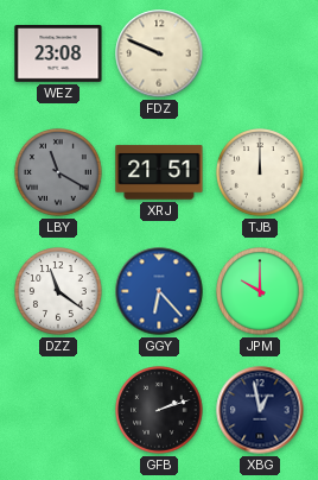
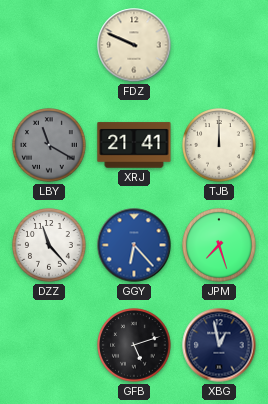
WEZ: 23:08 -> none
XRJ: 21:51 -> 21:41
DZZ: 11:21 -> 11:23
JPM: 10:00 -> 7:27
GFB: 2:12 -> 5:12
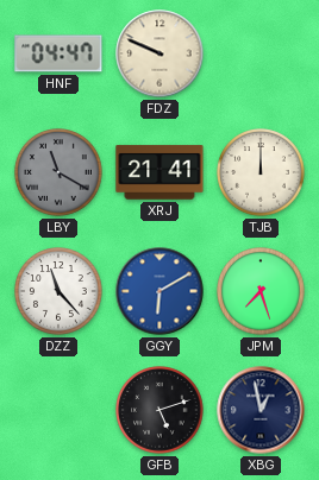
HNF: none -> 04:47
GGY: 6:23 -> 6:10
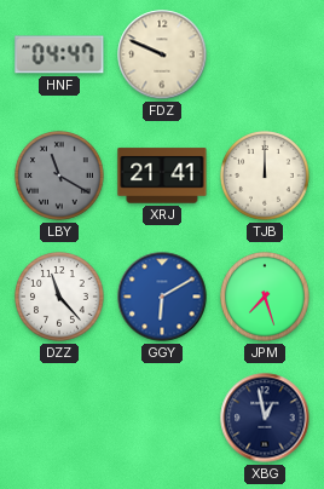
GFB: 5:12 -> none
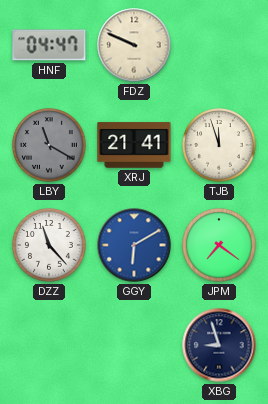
TJB: 12:00 -> 11:57
JPM: 7:27 -> 7:21
XBG: 12:58 -> 8:57
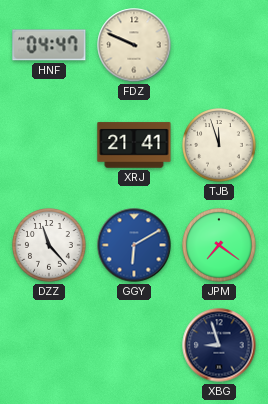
LBY: 11:20 -> none
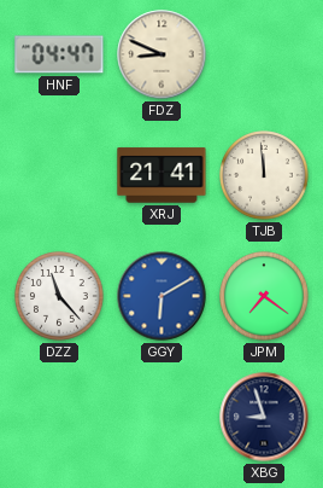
FDZ: 9:49 -> 8:49
TJB: 11:57 -> 11:59
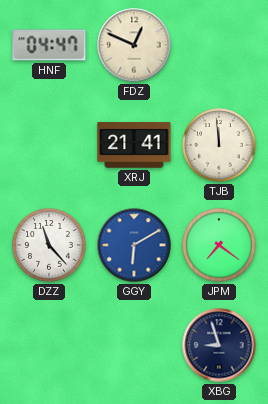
FDZ: 8:49 -> 12:49
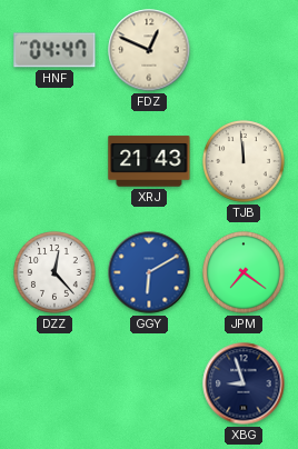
XRJ: 21:41 -> 21:43
DZZ: 11:23 -> 12:23
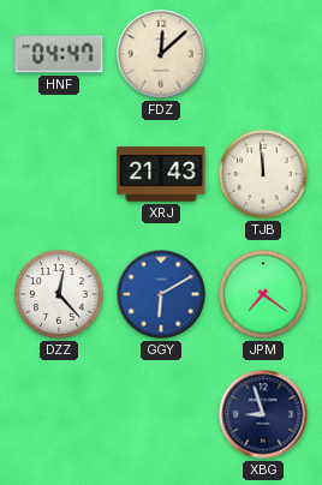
FDZ: 12:49 -> 12:08
